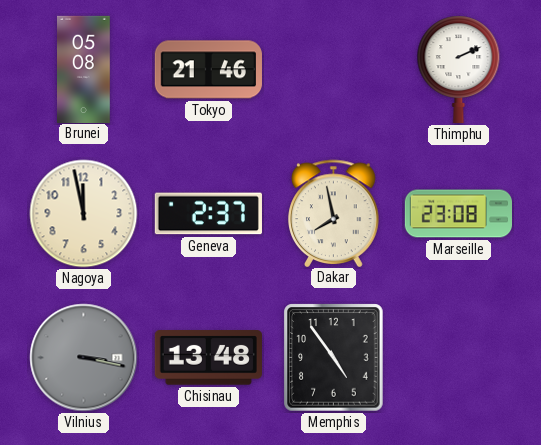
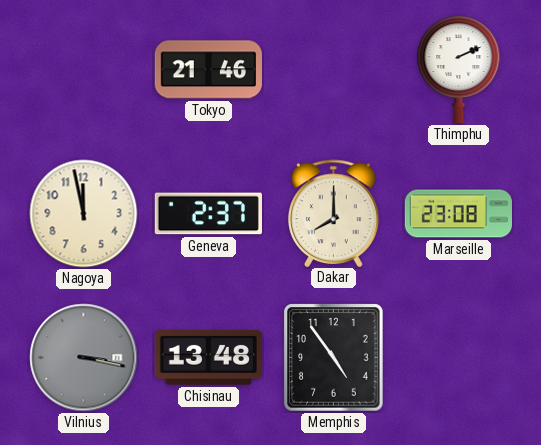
Brunei: 05:08 -> none
Dakar: 7:58 -> 8:00
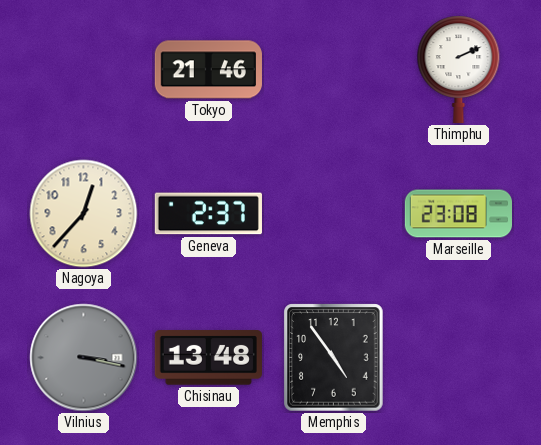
Nagoya: 11:58 -> 12:37
Dakar: 8:00 -> none
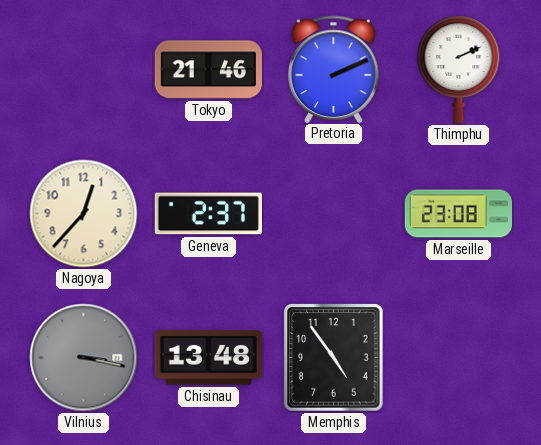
Pretoria: none -> 2:11
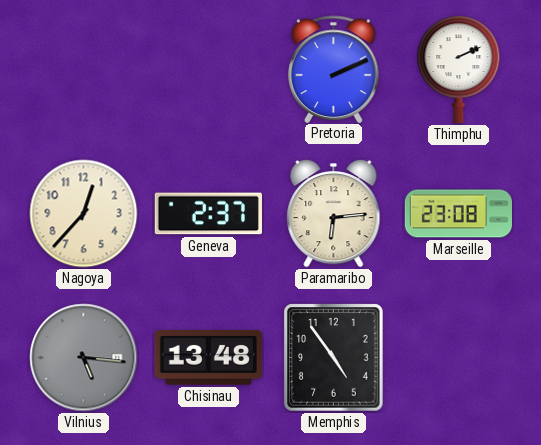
Tokyo: 21:46 -> none
Paramaribo: none -> 6:14
Vilnius: 3:17 -> 5:16
